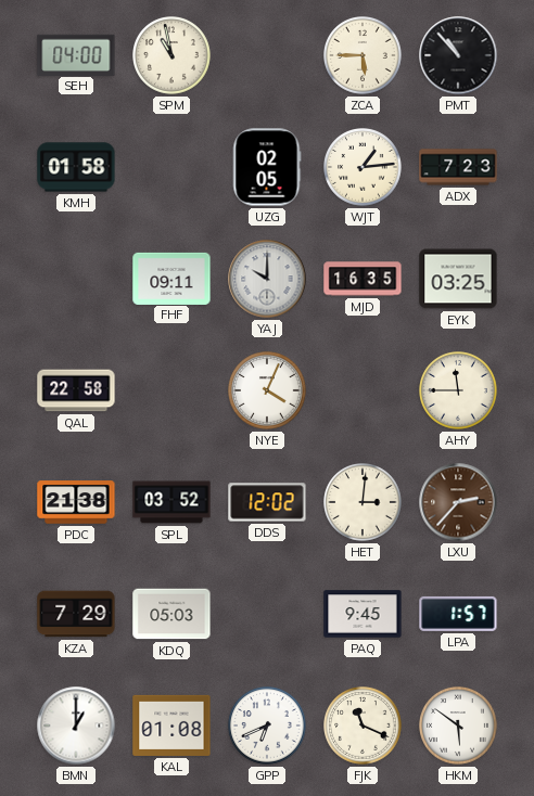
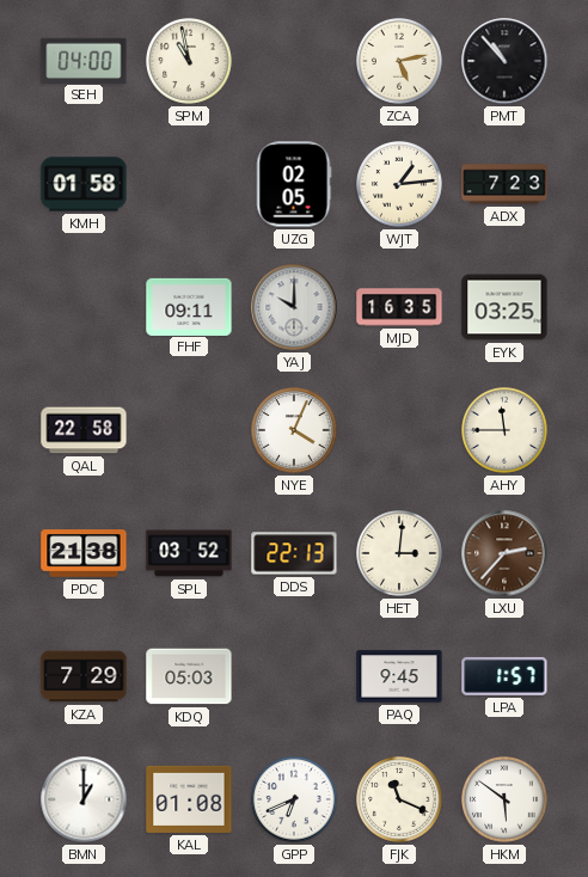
ZCA: 5:45 -> 5:13
DDS: 12:02 -> 22:13
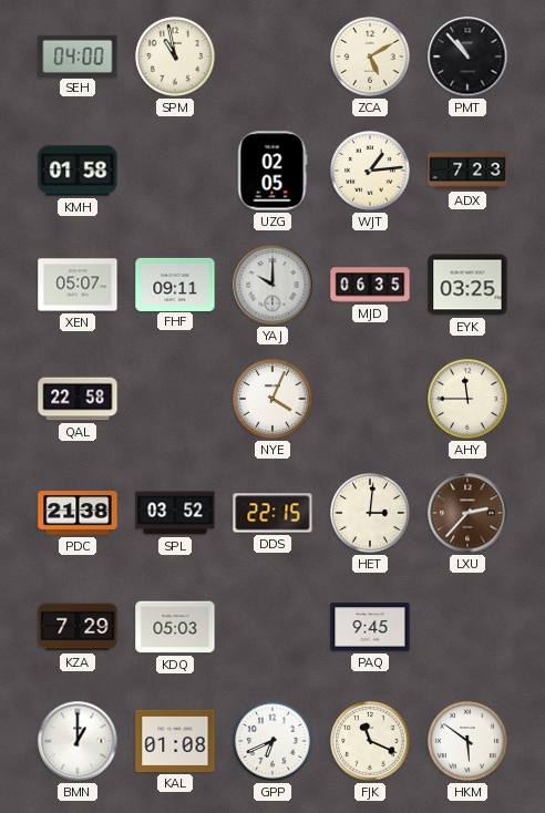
ZCA: 5:13 -> 5:10
XEN: none -> 05:07
MJD: 16:35 -> 06:35
DDS: 22:13 -> 22:15
LPA: 1:57 -> none
